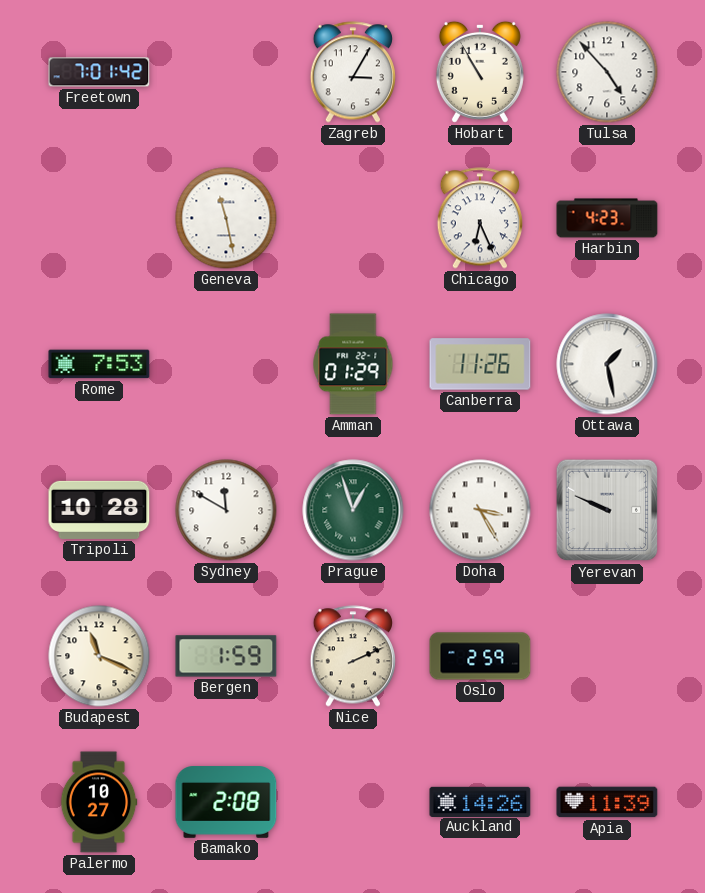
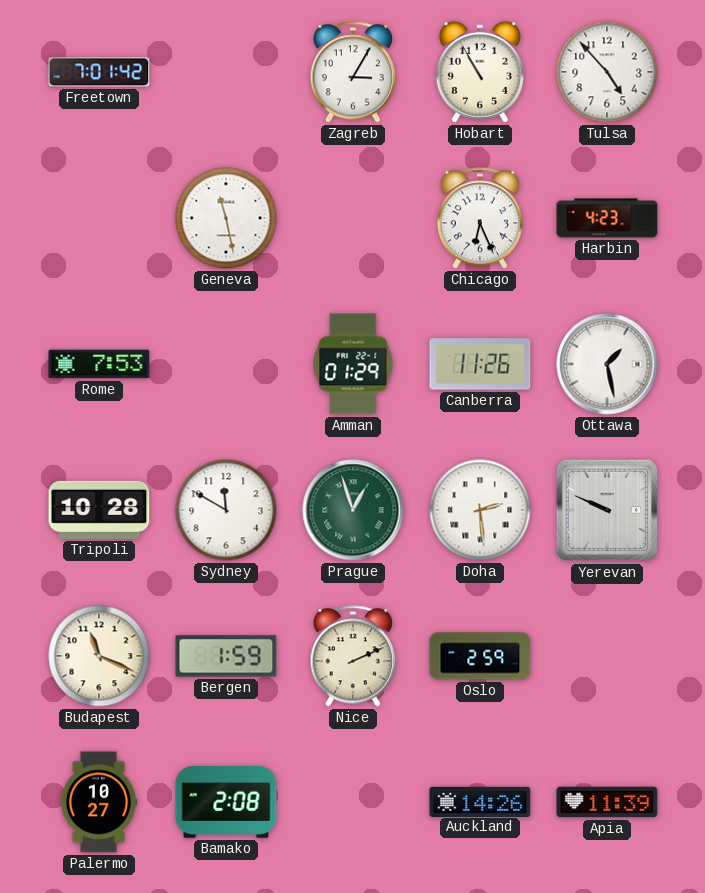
Doha: 3:25 -> 2:29
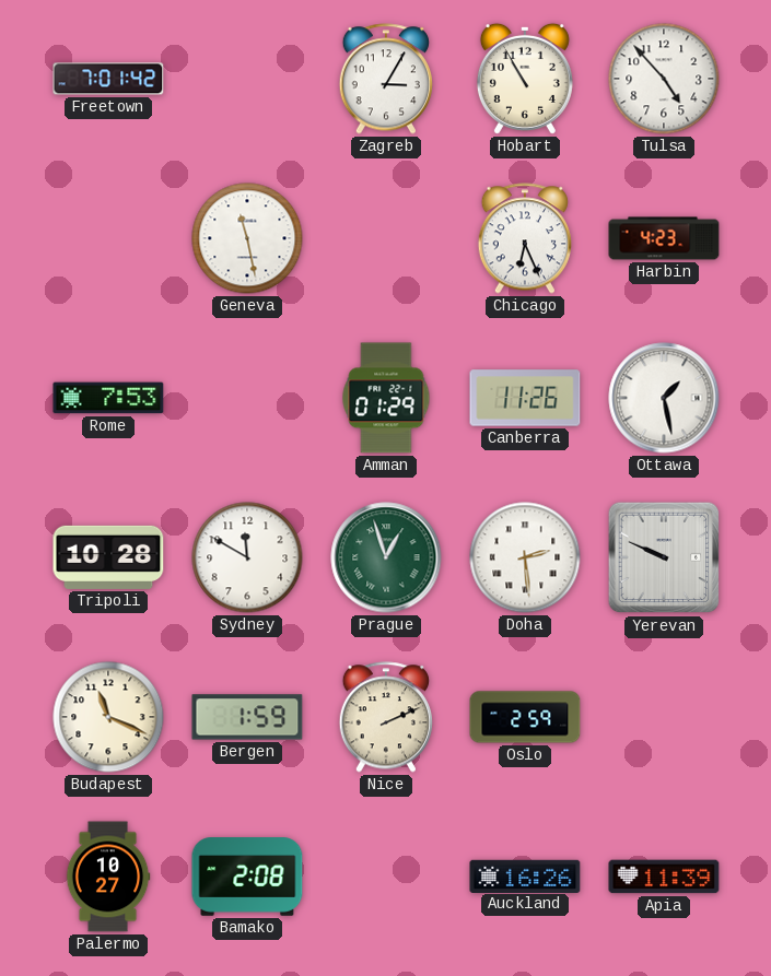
Auckland: 14:26 -> 16:26
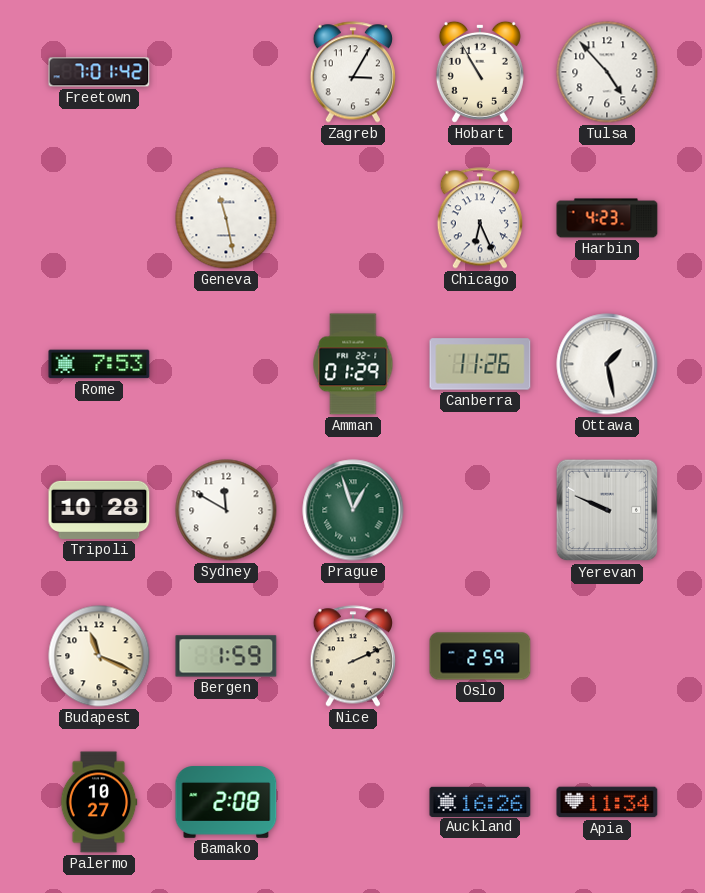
Doha: 2:29 -> none
Apia: 11:39 -> 11:34
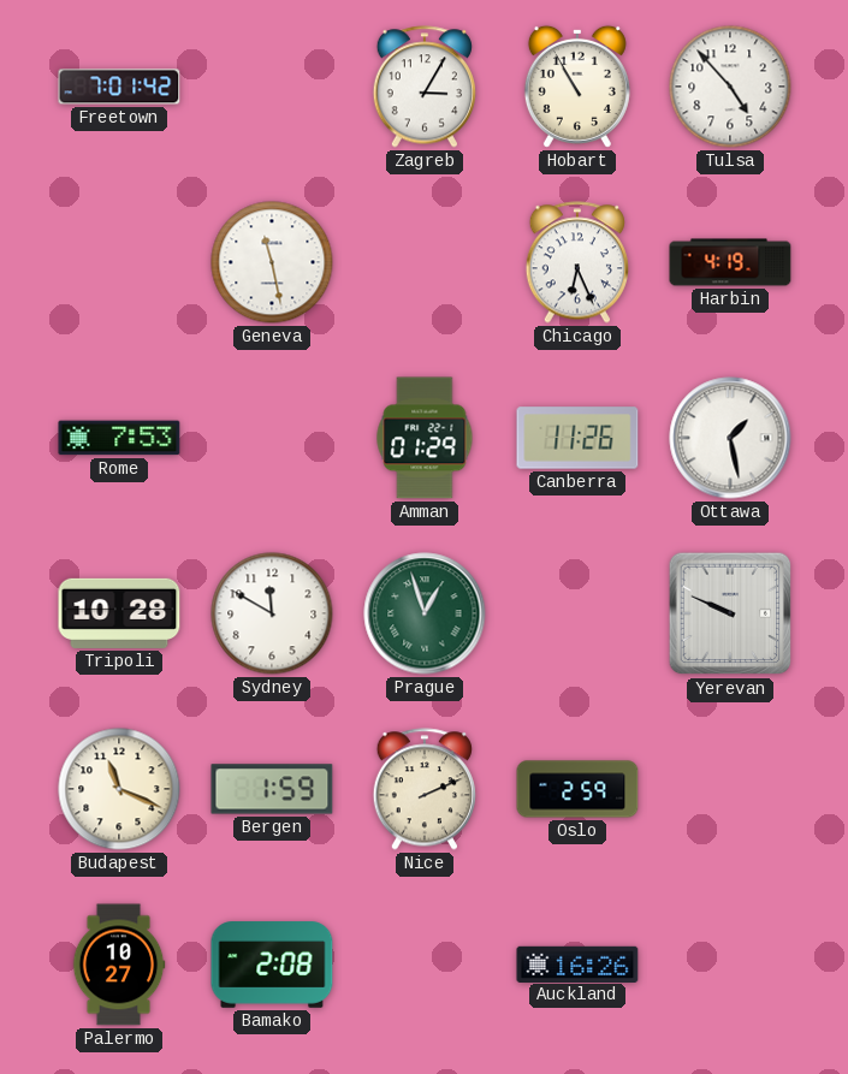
Harbin: 4:23 -> 4:19
Apia: 11:34 -> none
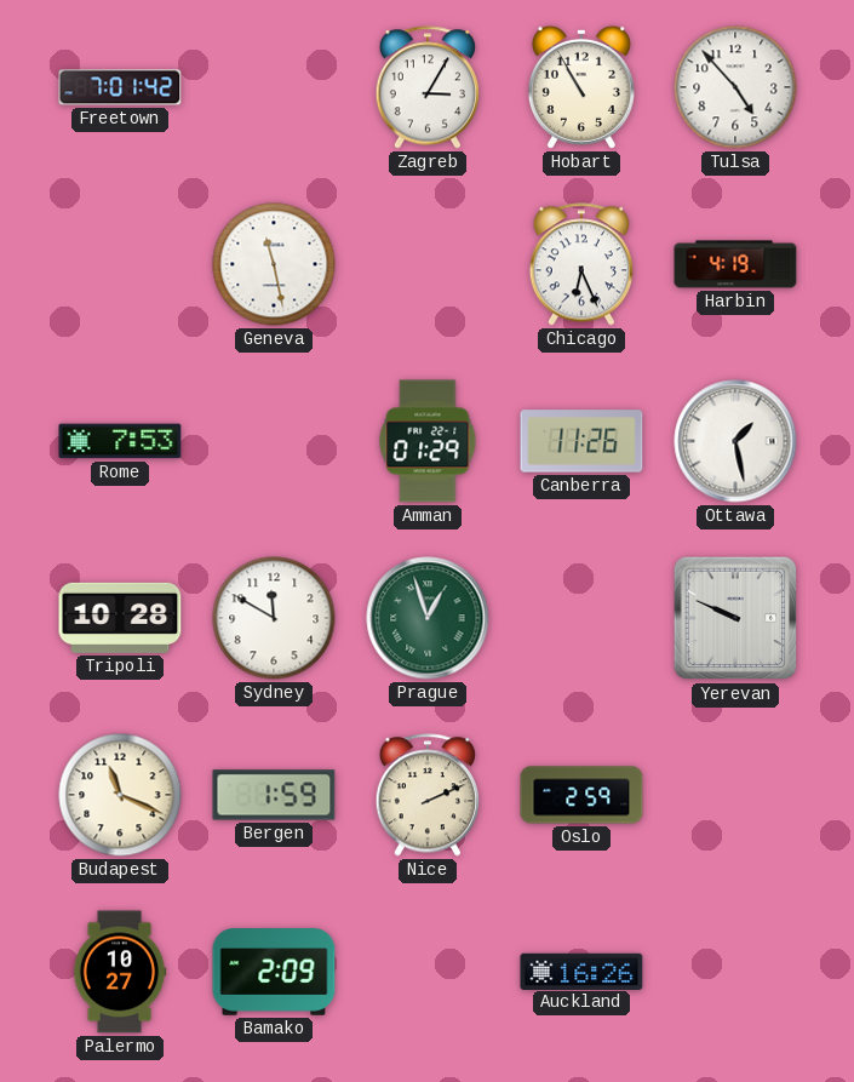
Bamako: 2:08 -> 2:09
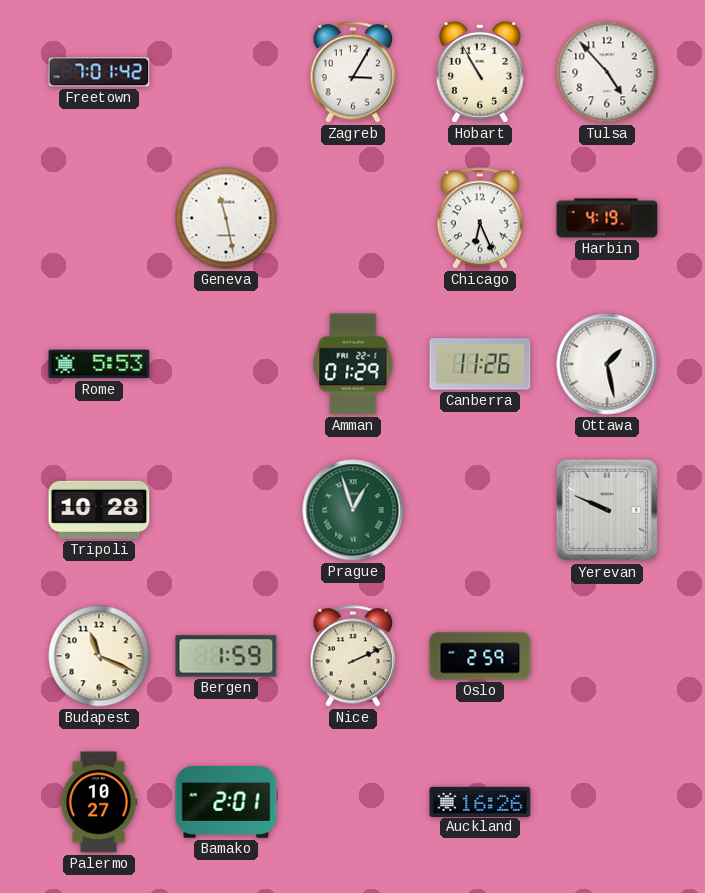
Rome: 7:53 -> 5:53
Sydney: 11:50 -> none
Bamako: 2:09 -> 2:01
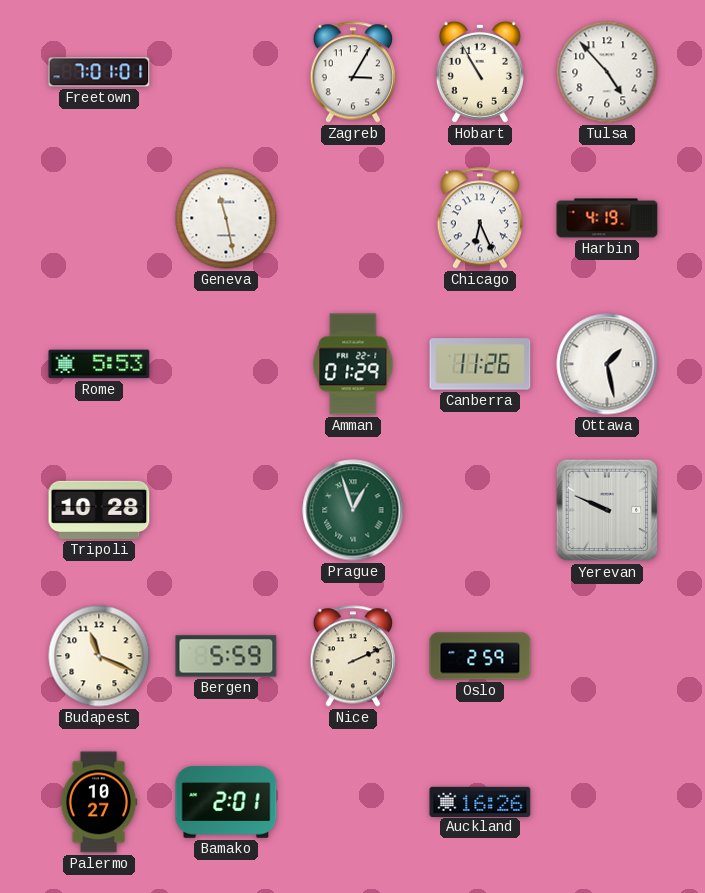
Freetown: 7:01:42 -> 7:01:01
Bergen: 1:59 -> 5:59
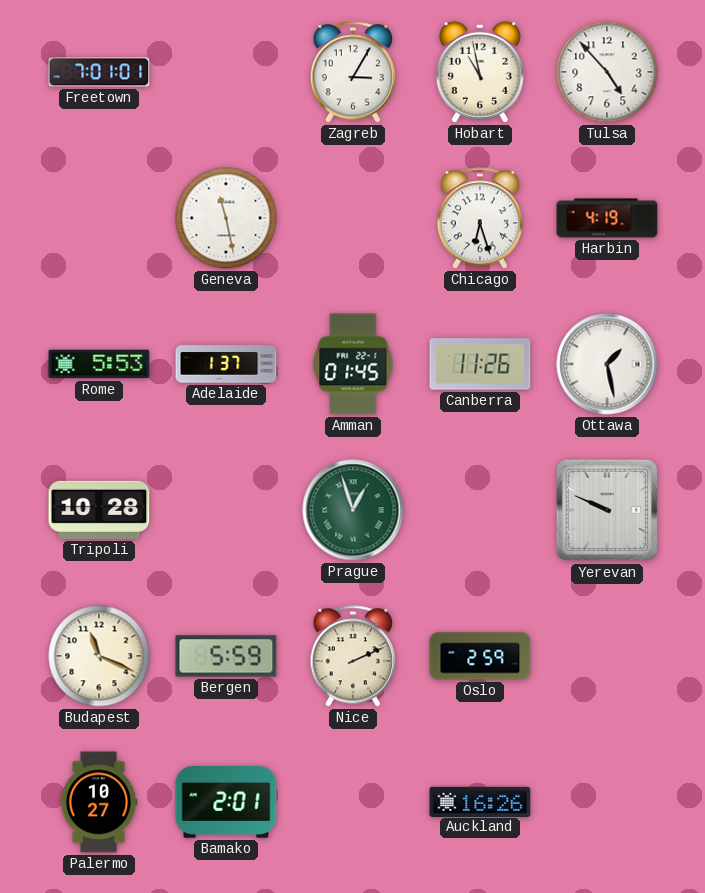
Hobart: 10:55 -> 10:58
Chicago: 6:26 -> 6:27
Adelaide: none -> 1:37
Amman: 01:29 -> 01:45
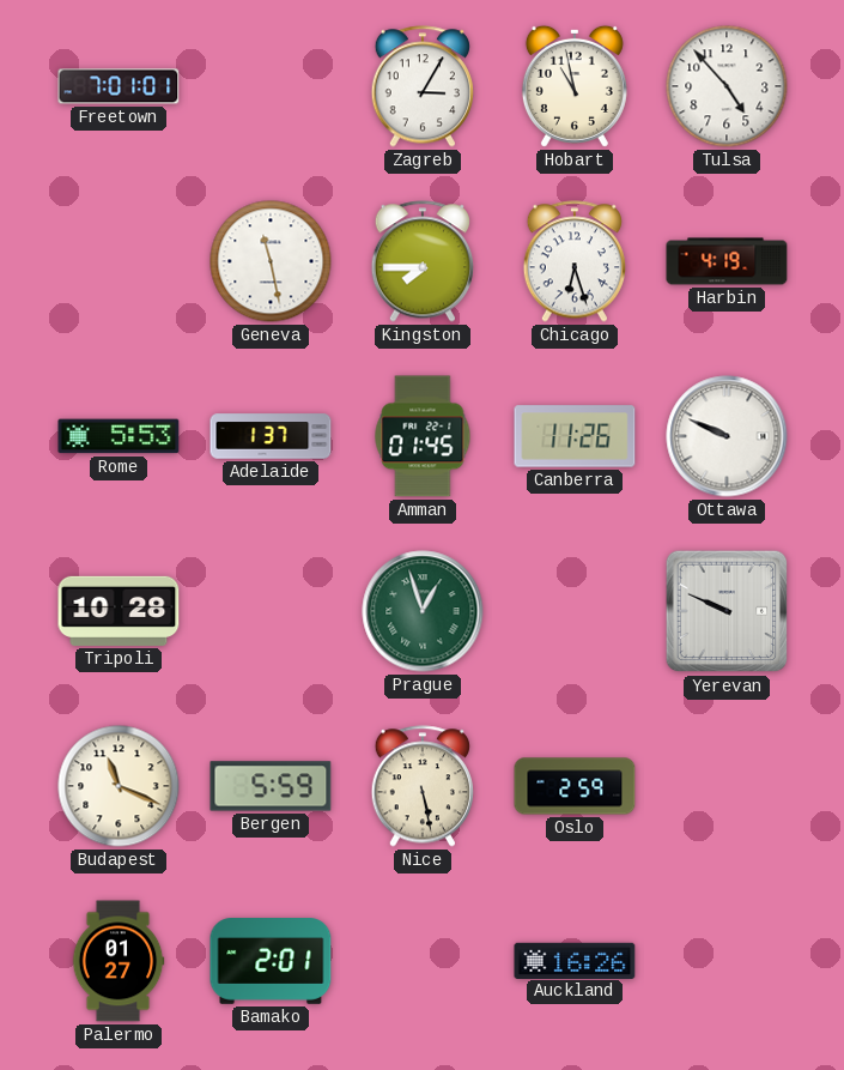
Kingston: none -> 7:45
Ottawa: 1:28 -> 9:49
Nice: 2:11 -> 5:28
Palermo: 10:27 -> 01:27
